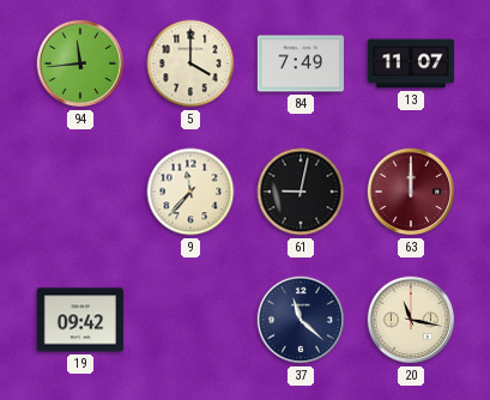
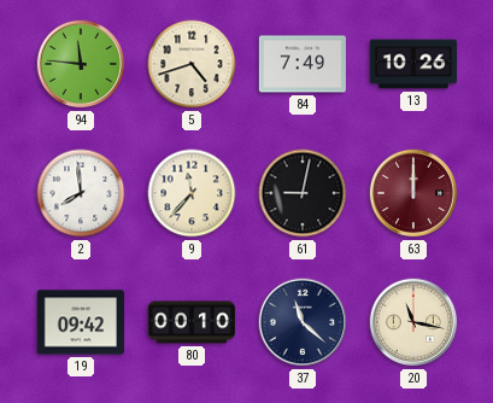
94: 11:44 -> 11:46
5: 4:00 -> 4:42
13: 11:07 -> 10:26
2: none -> 7:59
80: none -> 00:10
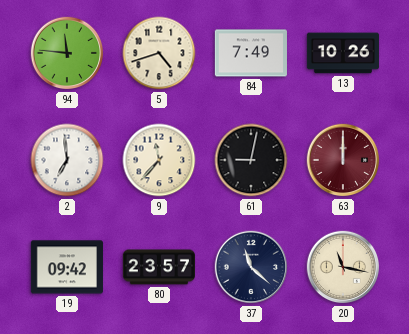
2: 7:59 -> 6:59
80: 00:10 -> 23:57
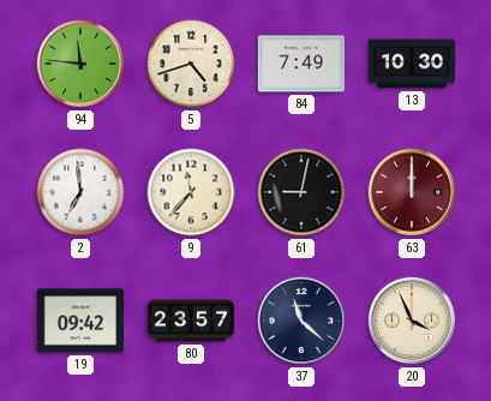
13: 10:26 -> 10:30
20: 11:17 -> 3:56
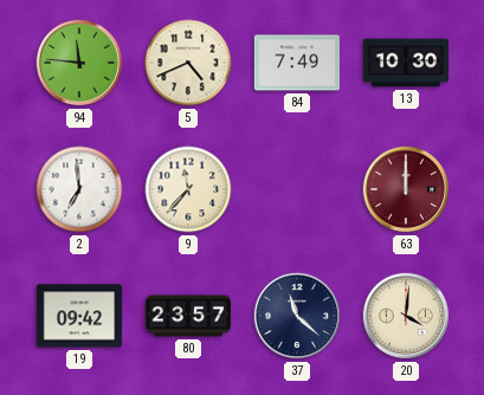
5: 4:42 -> 4:41
61: 9:02 -> none
20: 3:56 -> 4:01
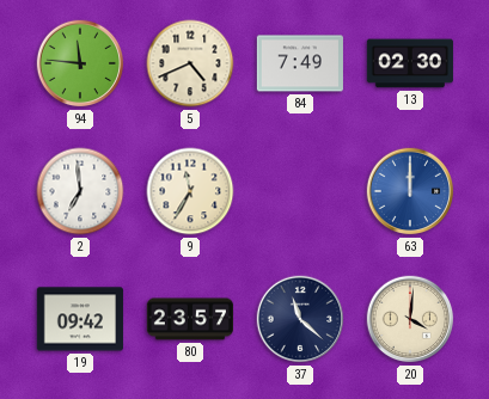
13: 10:30 -> 02:30
9: 11:37 -> 11:35
63 dial: burgundy -> blue
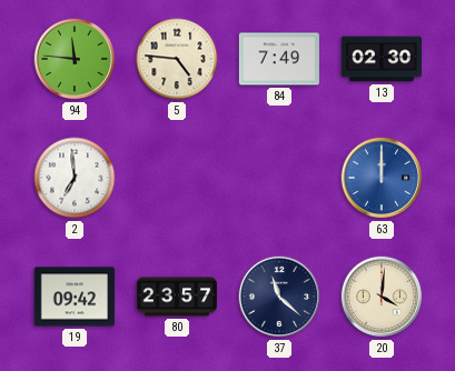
5: 4:41 -> 4:46
9: 11:35 -> none
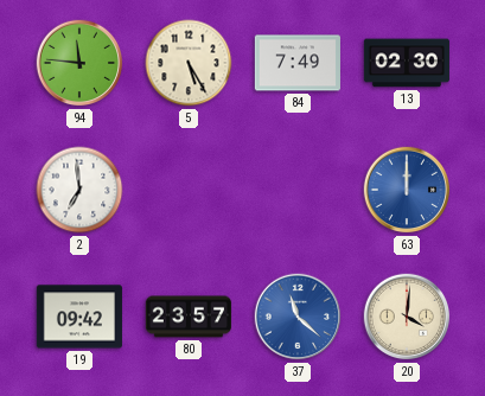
5: 4:46 -> 5:25
37 dial: navy -> blue
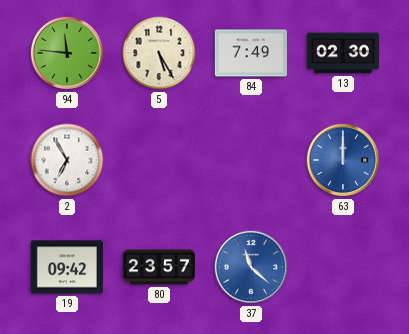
2: 6:59 -> 6:55
20: 4:01 -> none
